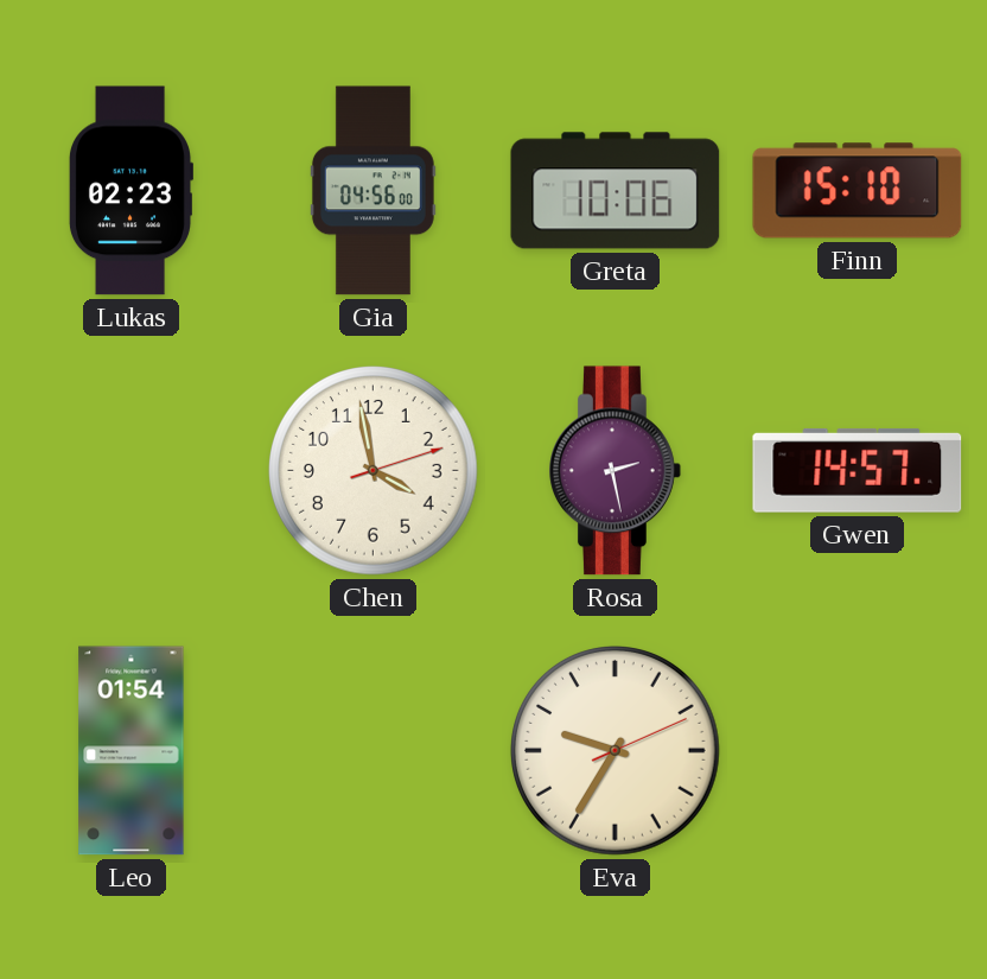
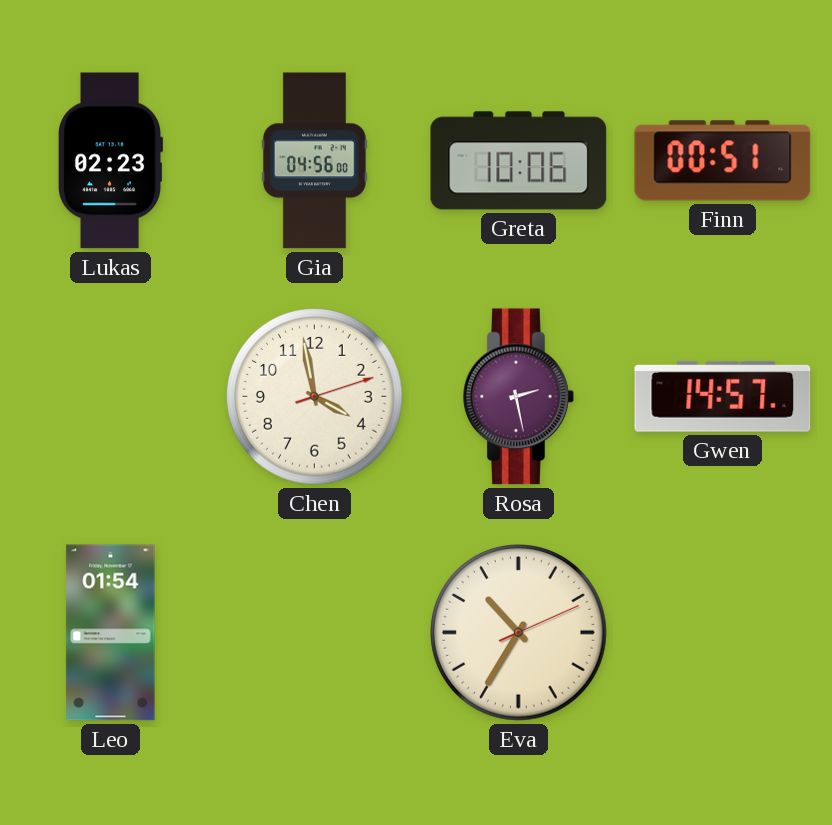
Finn: 15:10 -> 00:51
Eva: 9:35 -> 10:35
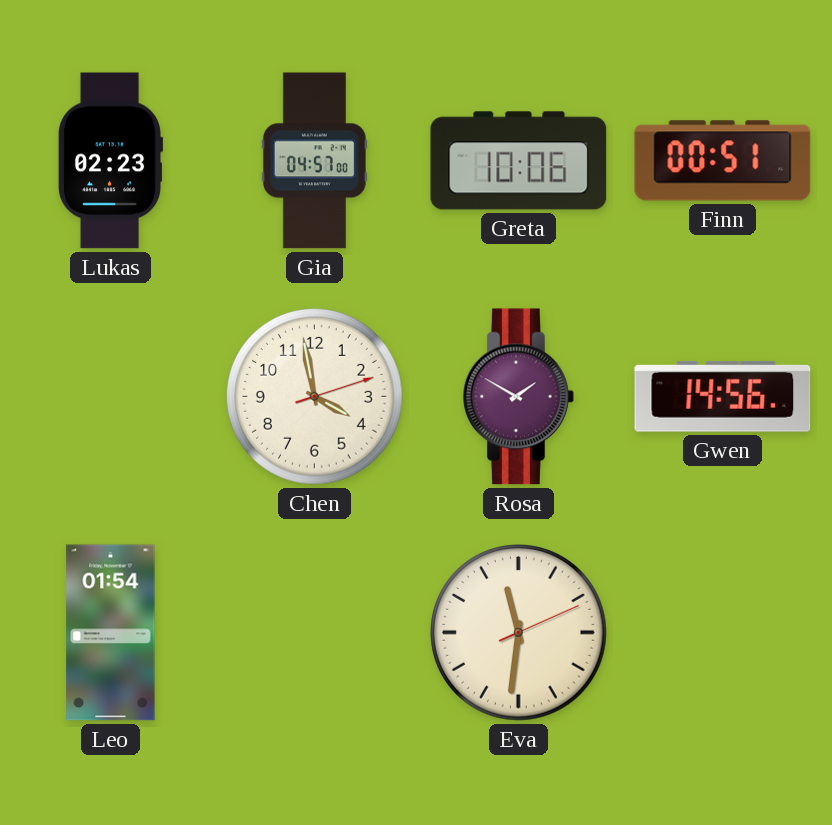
Gia: 04:56 -> 04:57
Rosa: 2:28 -> 1:50
Gwen: 14:57 -> 14:56
Eva: 10:35 -> 11:31
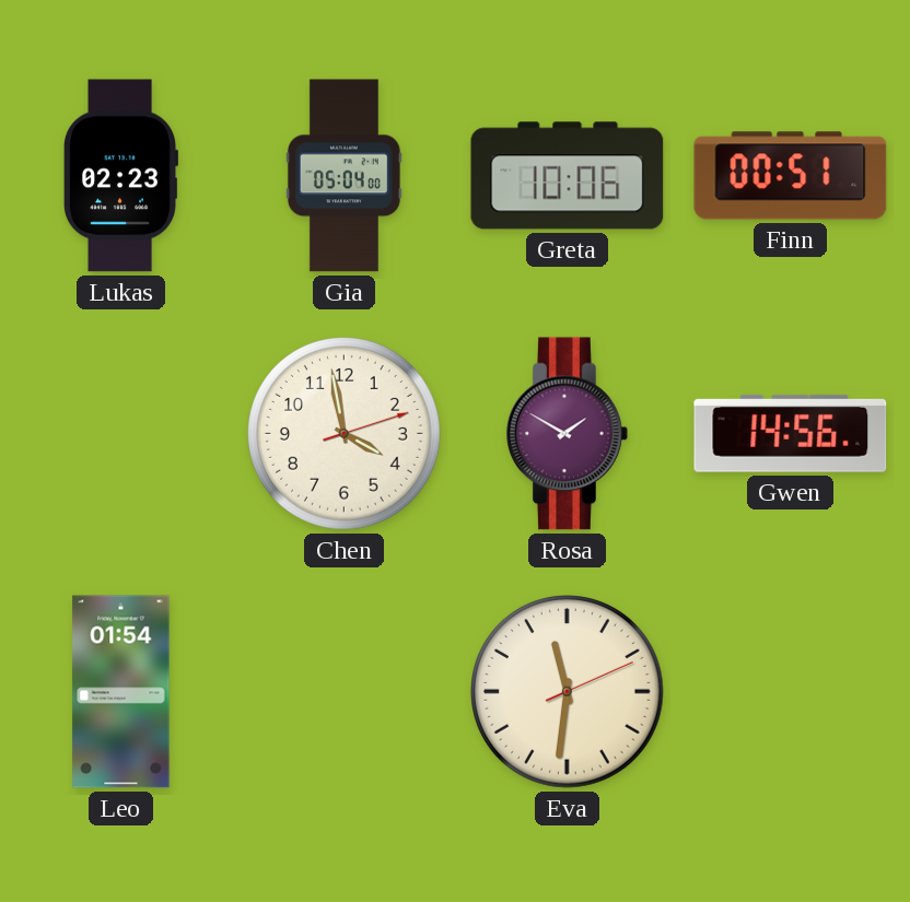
Gia: 04:57 -> 05:04
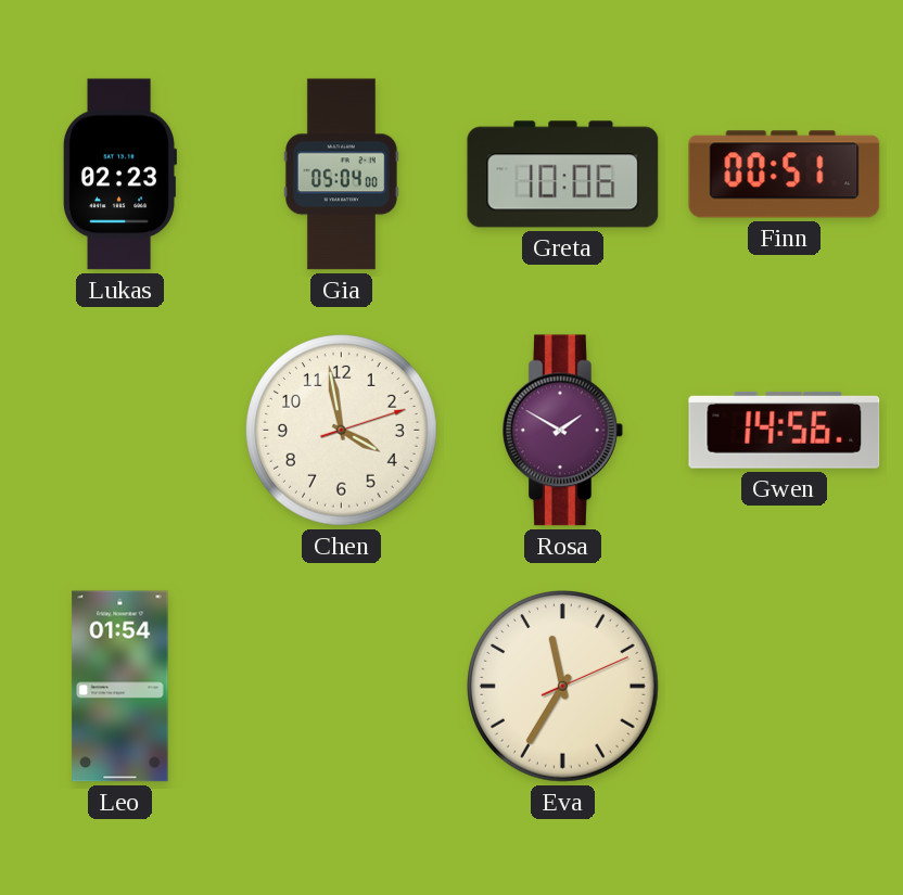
Eva: 11:31 -> 11:35
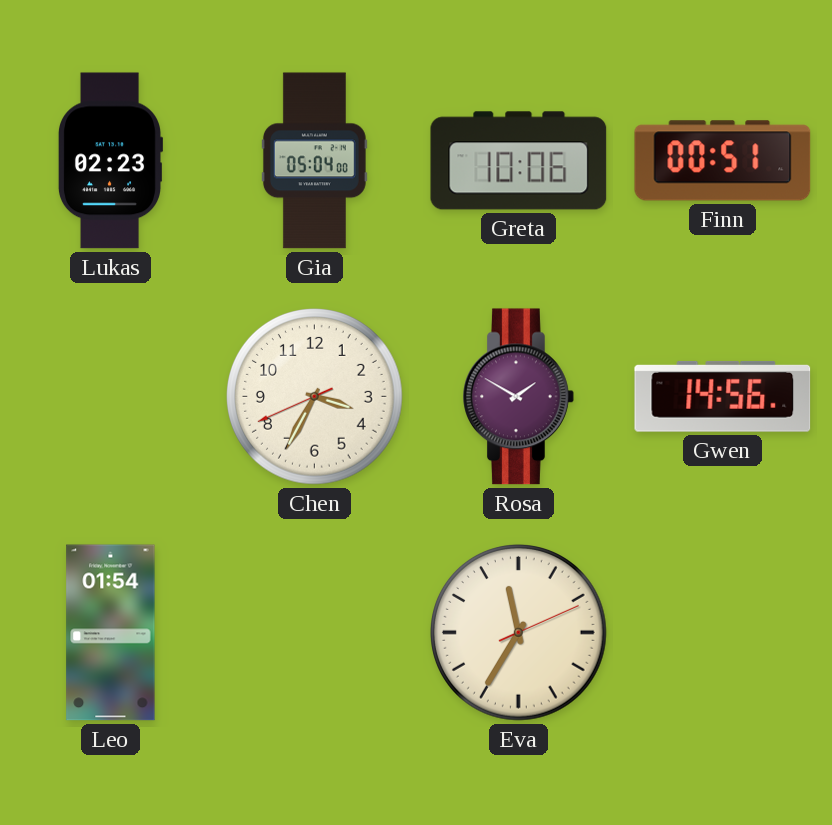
Chen: 3:58 -> 3:34
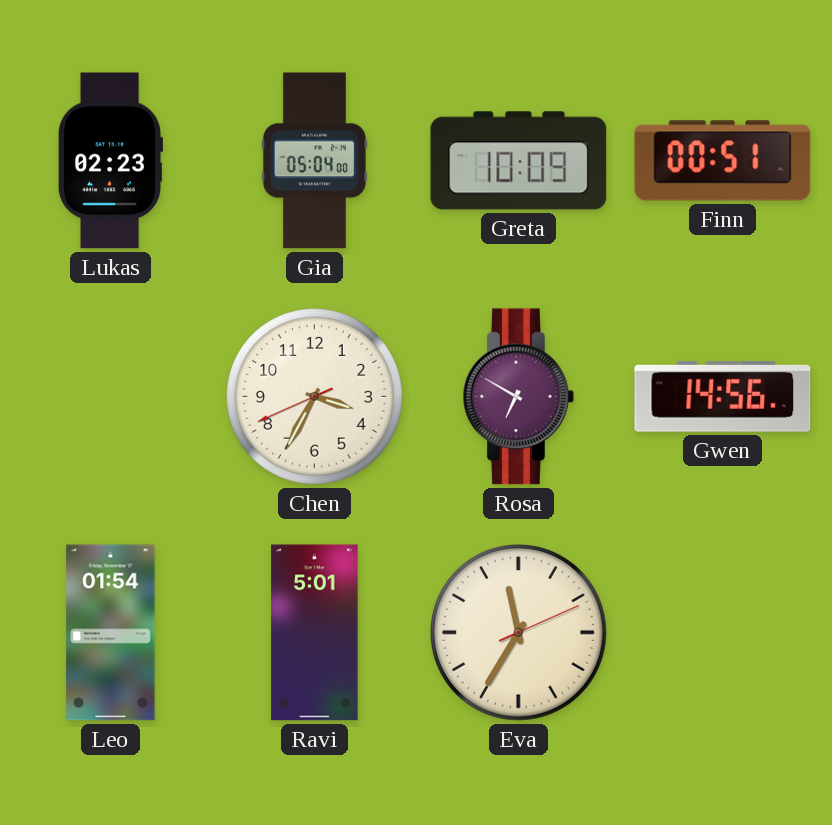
Greta: 10:06 -> 10:09
Rosa: 1:50 -> 6:50
Ravi: none -> 5:01
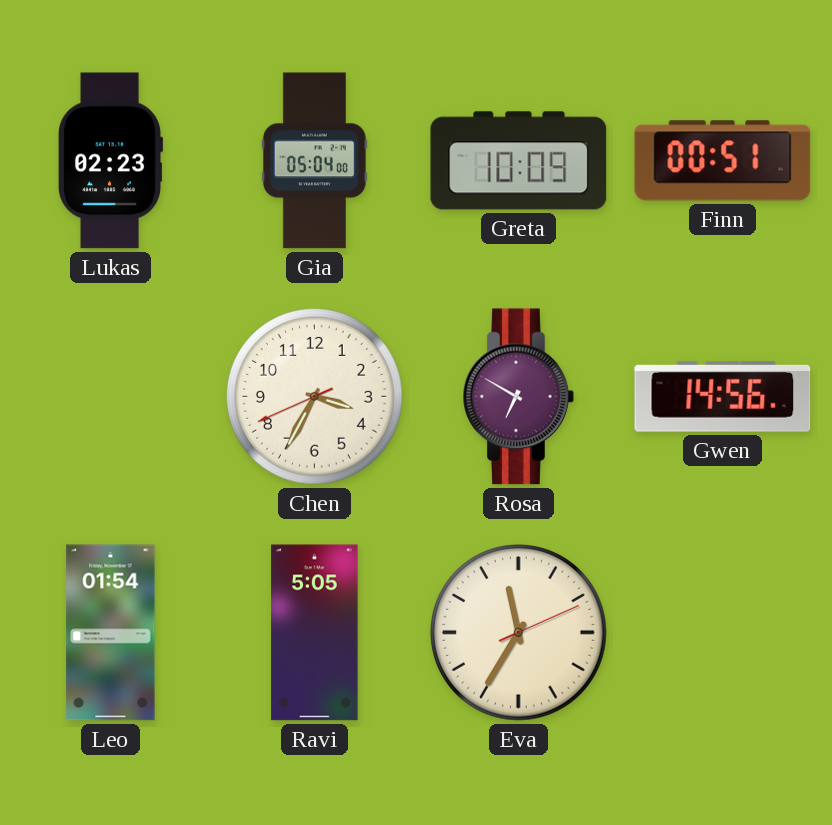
Ravi: 5:01 -> 5:05
